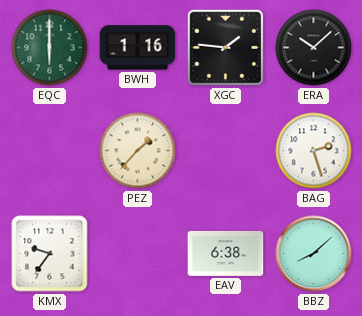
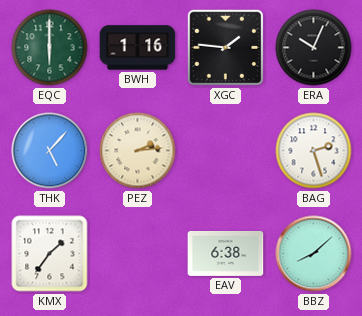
ERA: 10:08 -> 10:04
THK: none -> 5:07
PEZ: 1:37 -> 2:14
KMX: 9:36 -> 1:36
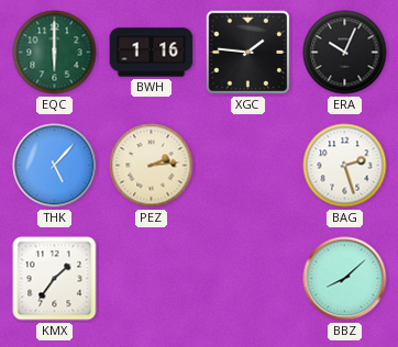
EAV: 6:38 -> none
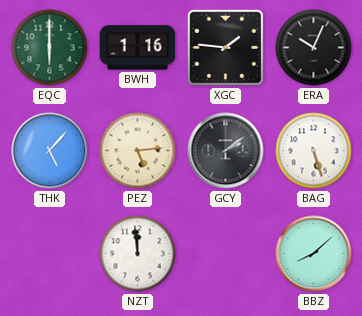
PEZ: 2:14 -> 5:14
GCY: none -> 2:09
BAG: 2:27 -> 5:27
KMX: 1:36 -> none
NZT: none -> 11:59
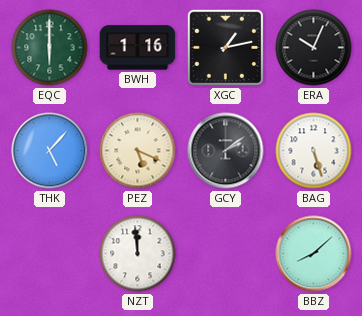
XGC: 1:46 -> 1:13
PEZ: 5:14 -> 5:19
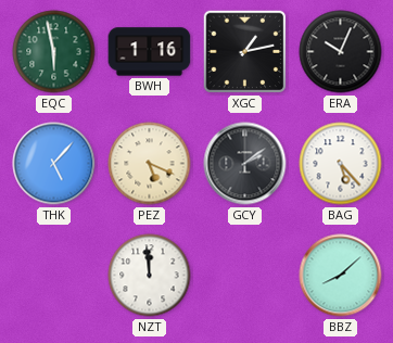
EQC: 6:00 -> 5:58
BAG: 5:27 -> 5:23
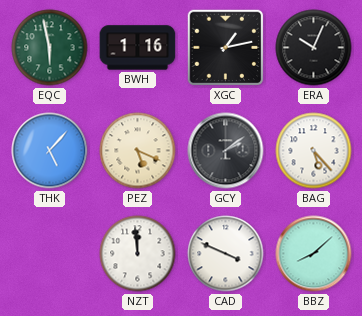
CAD: none -> 3:49
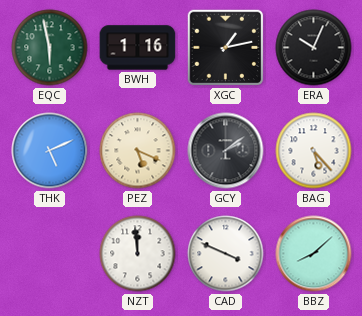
THK: 5:07 -> 5:11
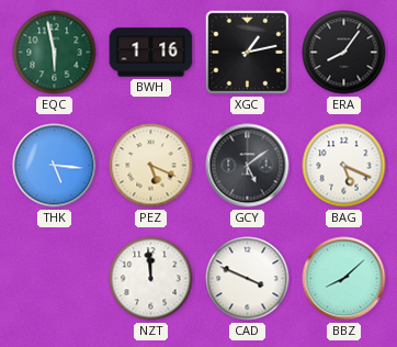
ERA: 10:04 -> 8:06
THK: 5:11 -> 5:16
GCY: 2:09 -> 5:09
BAG: 5:23 -> 5:19
